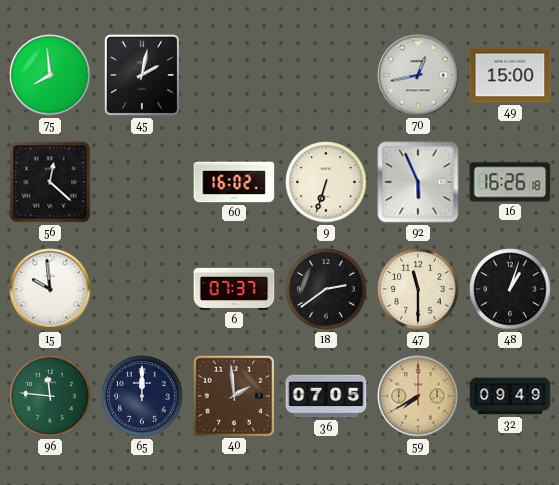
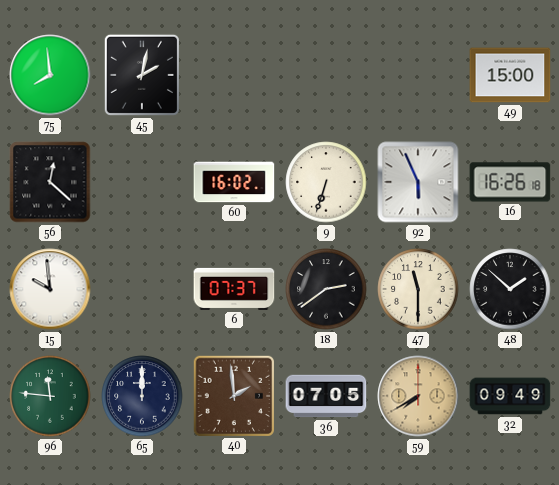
70: 12:43 -> none
48: 1:03 -> 1:52
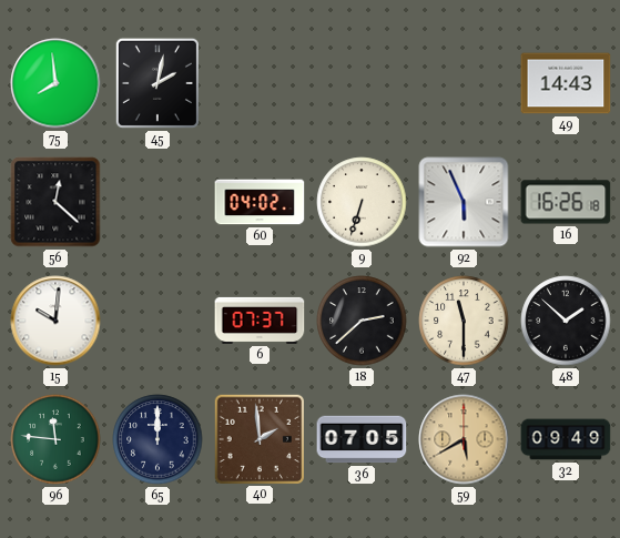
49: 15:00 -> 14:43
60: 16:02 -> 04:02
15: 9:59 -> 10:01
18: 2:39 -> 2:38
59: 7:40 -> 5:40
